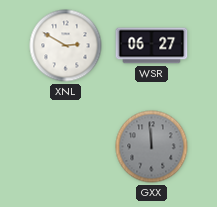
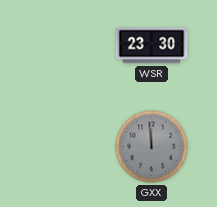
XNL: 2:50 -> none
WSR: 06:27 -> 23:30
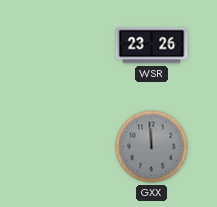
WSR: 23:30 -> 23:26
